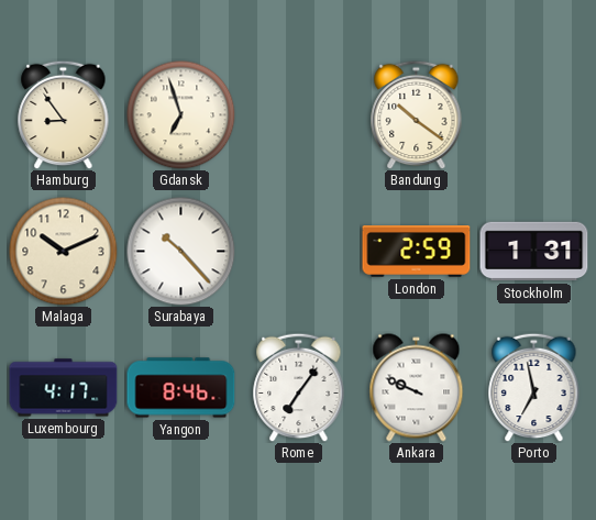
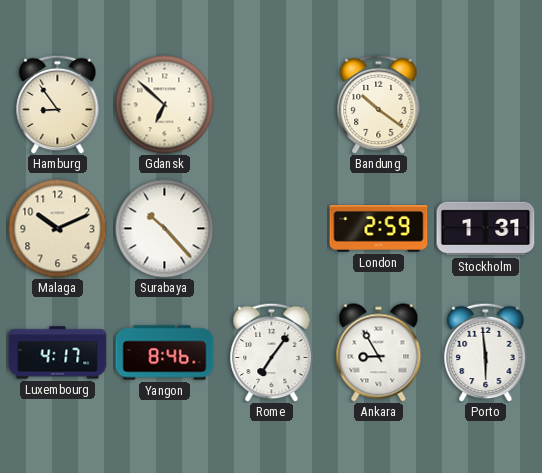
Gdansk: 6:57 -> 6:52
Ankara: 9:49 -> 8:55
Porto: 6:58 -> 5:59
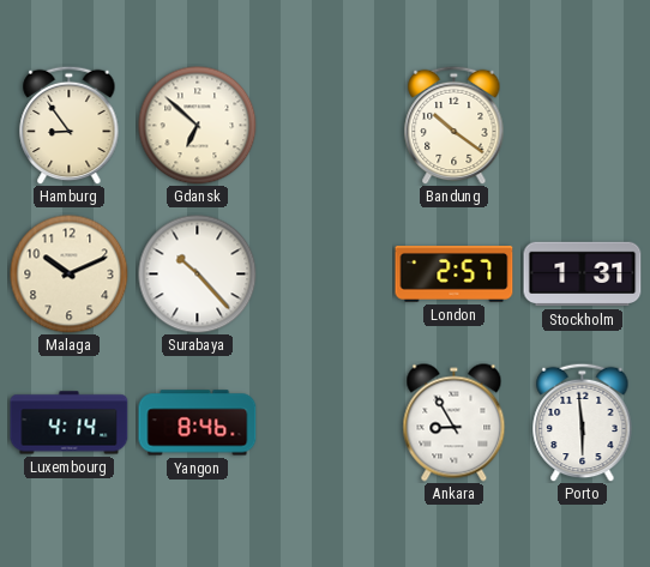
London: 2:59 -> 2:57
Luxembourg: 4:17 -> 4:14
Rome: 7:06 -> none
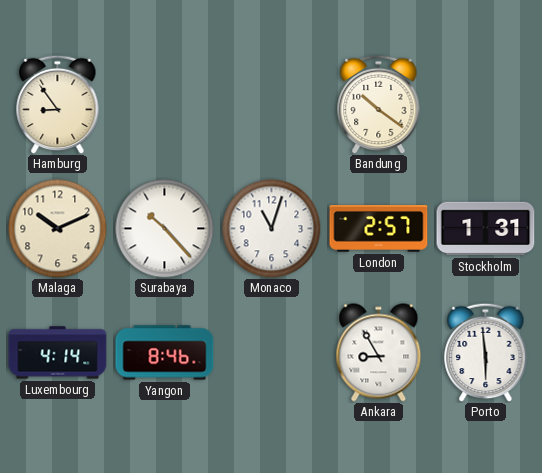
Gdansk: 6:52 -> none
Monaco: none -> 11:03
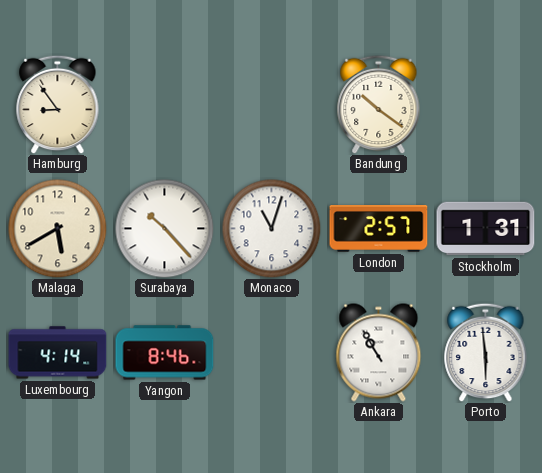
Malaga: 10:11 -> 5:40
Ankara: 8:55 -> 10:55
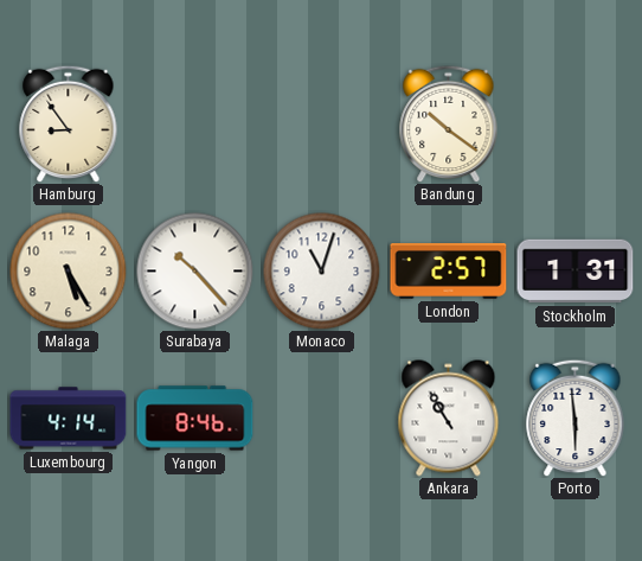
Malaga: 5:40 -> 5:25
